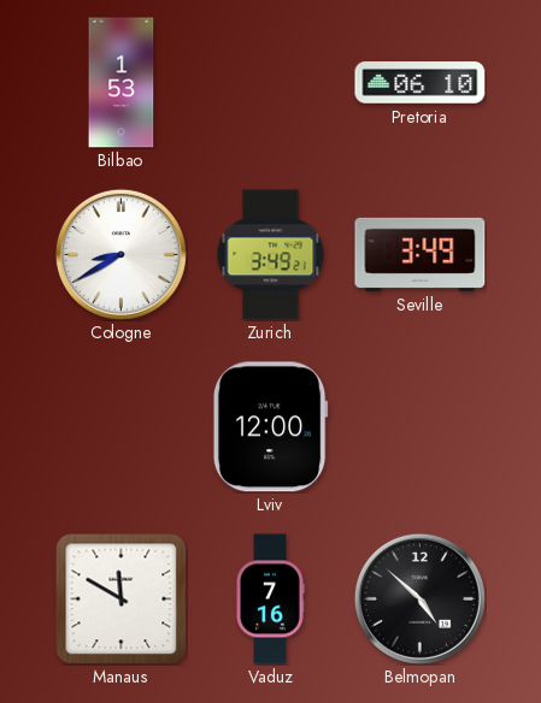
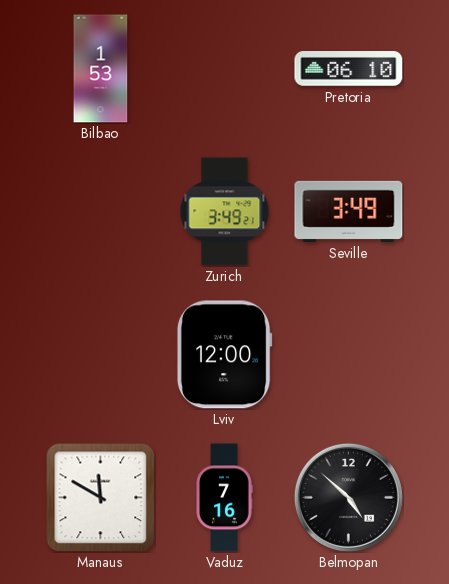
Cologne: 8:40 -> none
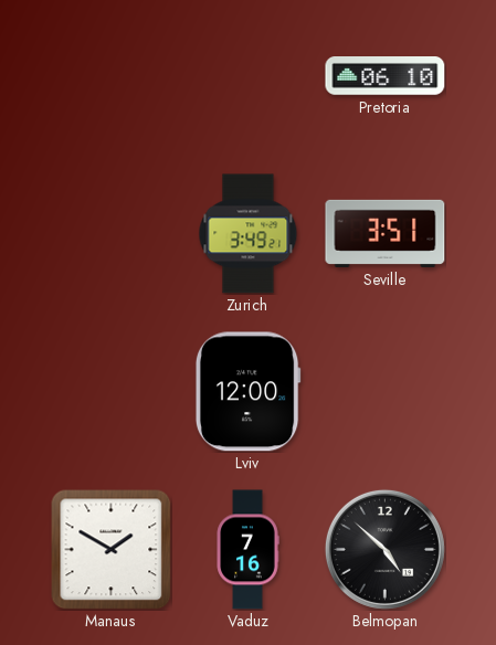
Bilbao: 1:53 -> none
Seville: 3:49 -> 3:51
Manaus: 11:50 -> 1:50
